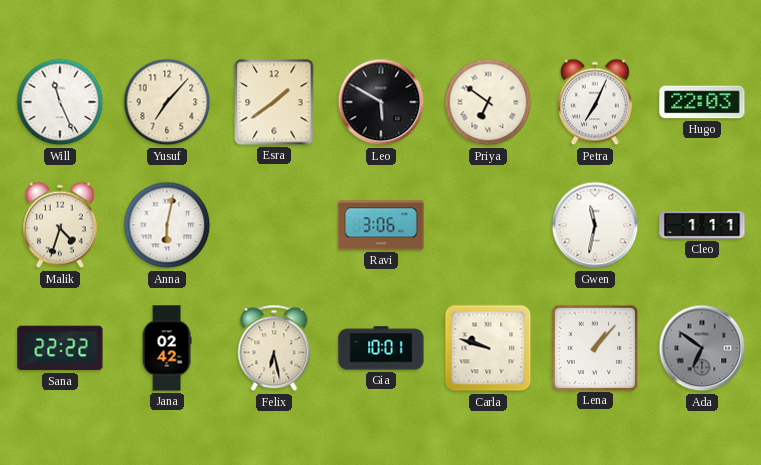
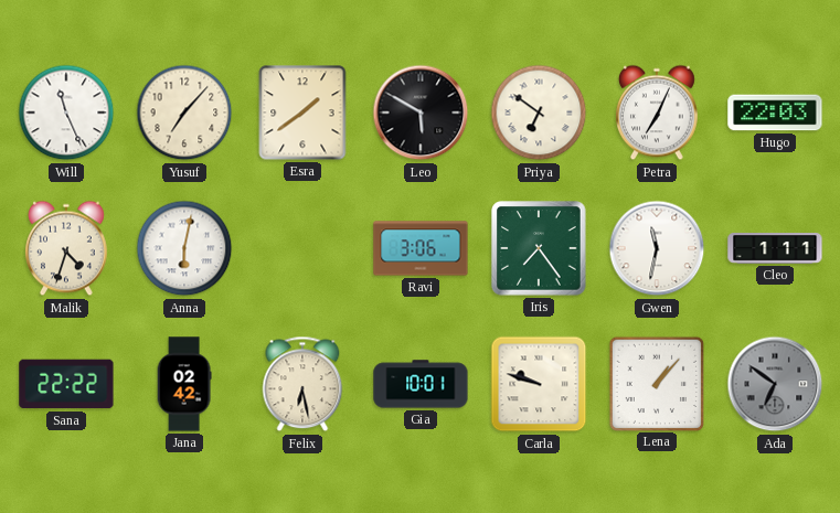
Iris: none -> 7:24
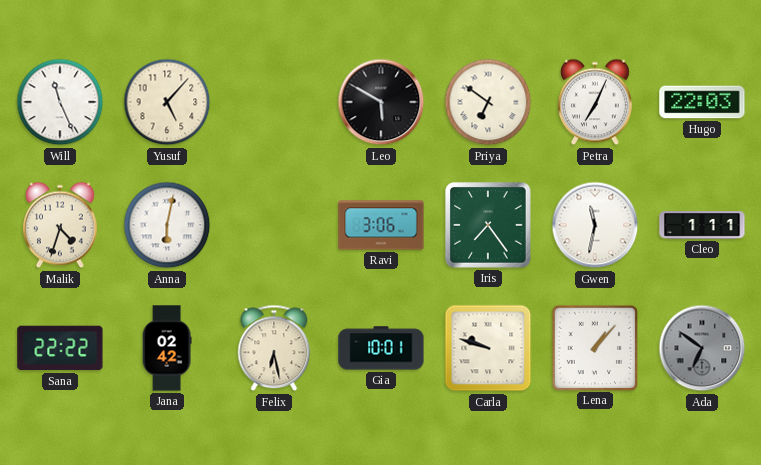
Yusuf: 7:07 -> 5:07
Esra: 1:39 -> none
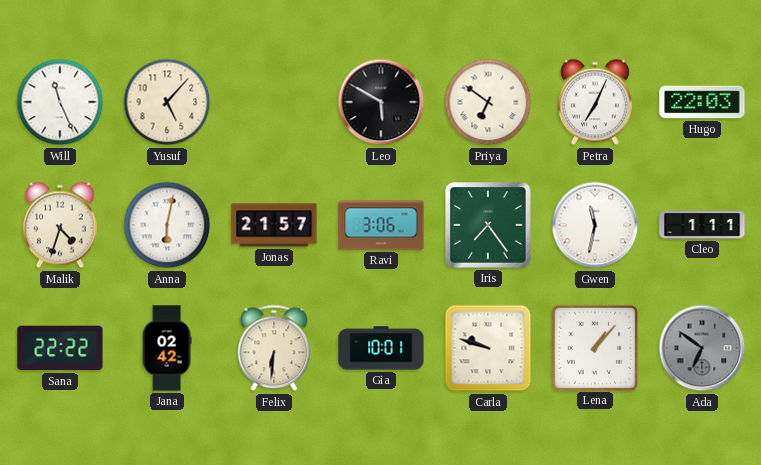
Jonas: none -> 21:57
Felix: 6:28 -> 6:31
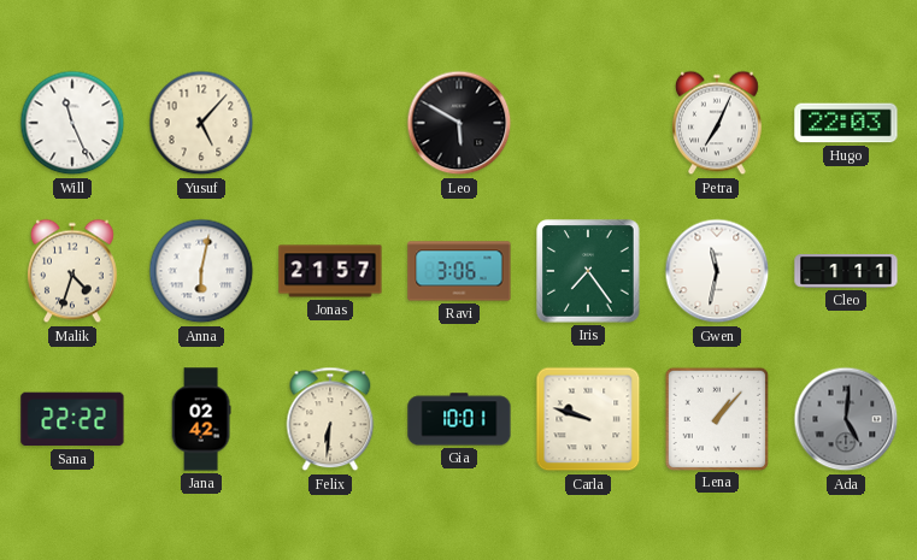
Priya: 6:51 -> none
Ada: 6:51 -> 5:01
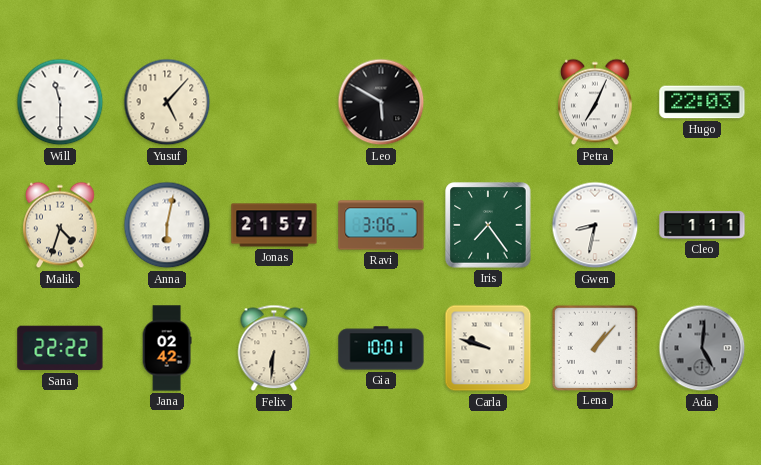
Will: 11:26 -> 11:30
Gwen: 11:32 -> 8:32
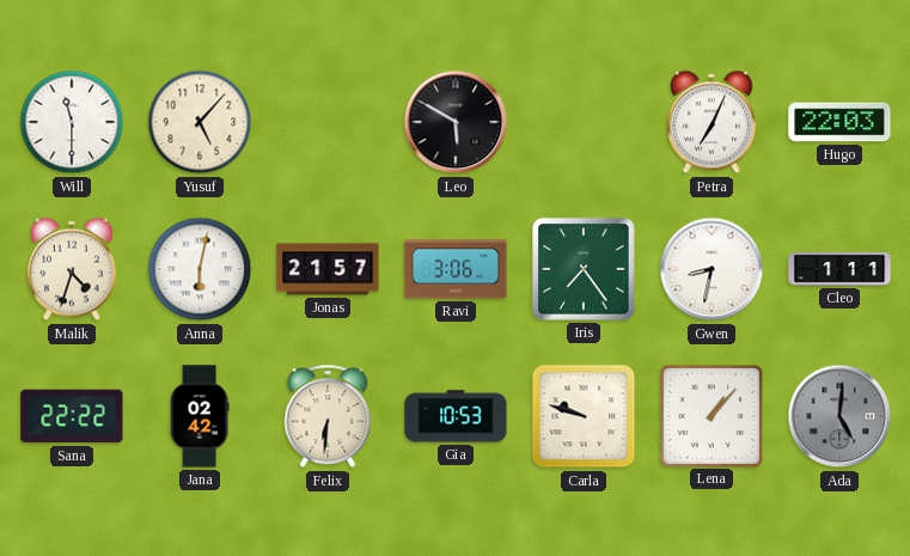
Gia: 10:01 -> 10:53
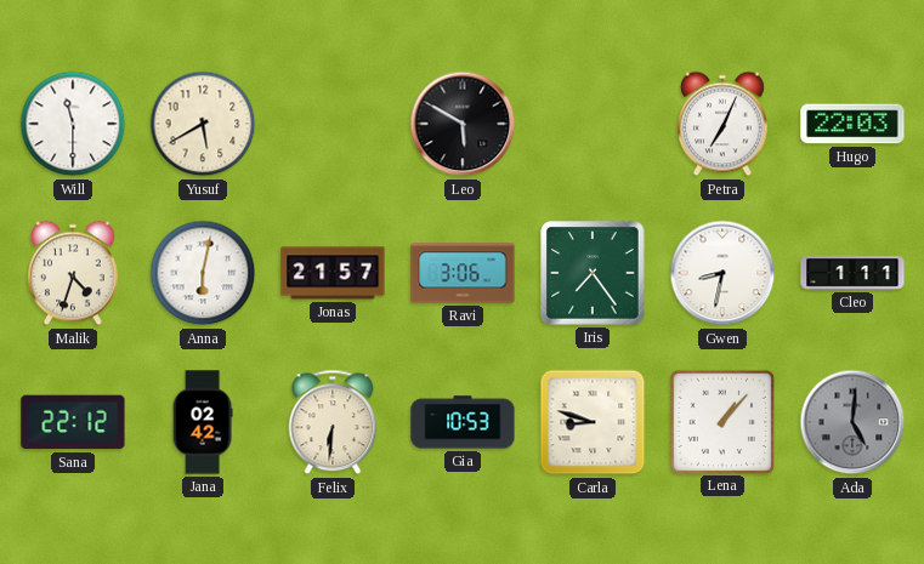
Yusuf: 5:07 -> 5:40
Sana: 22:22 -> 22:12
Carla: 9:48 -> 8:48
